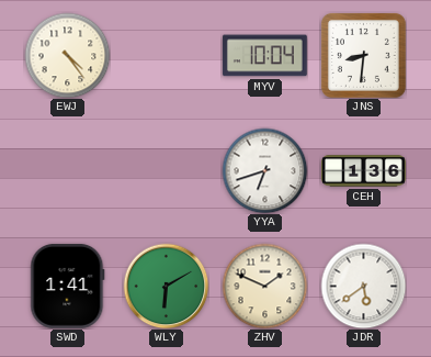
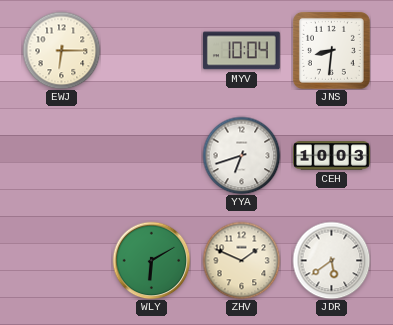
EWJ: 4:24 -> 6:15
CEH: 1:36 -> 10:03
SWD: 1:41 -> none
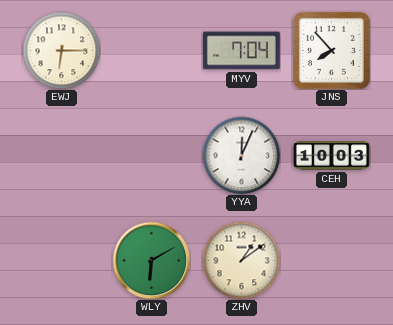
MYV: 10:04 -> 7:04
JNS: 8:31 -> 7:53
YYA: 6:42 -> 12:04
ZHV: 1:49 -> 1:09
JDR: 5:39 -> none
